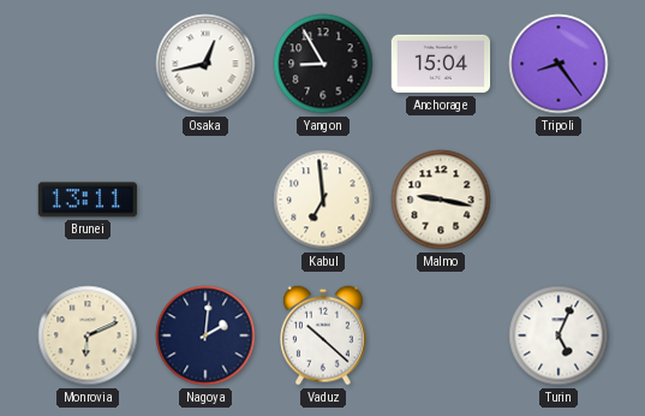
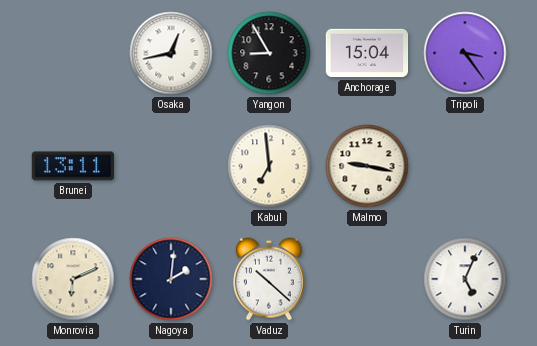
Tripoli: 8:24 -> 3:24
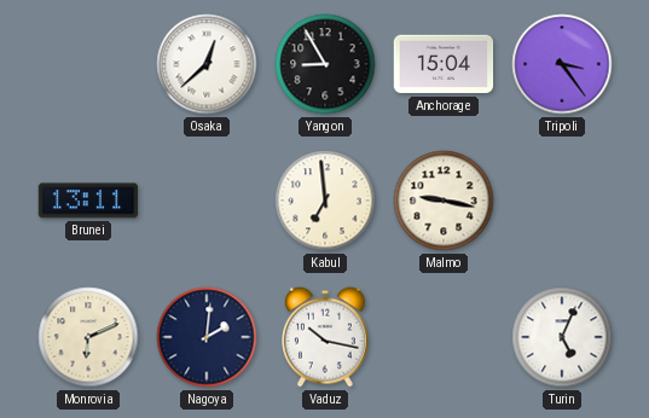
Osaka: 12:43 -> 12:38
Vaduz: 10:22 -> 10:17
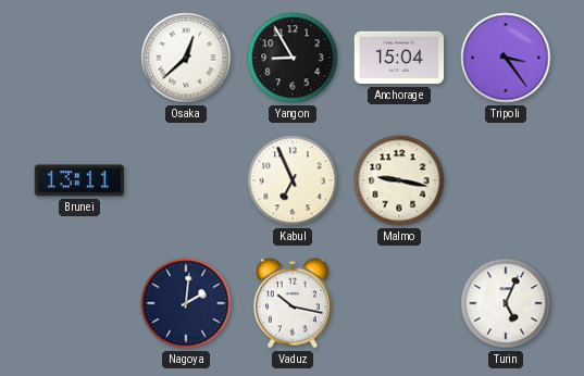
Kabul: 6:59 -> 6:56
Monrovia: 6:11 -> none
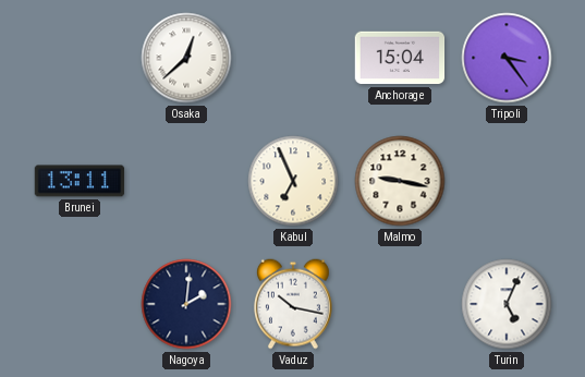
Yangon: 8:55 -> none
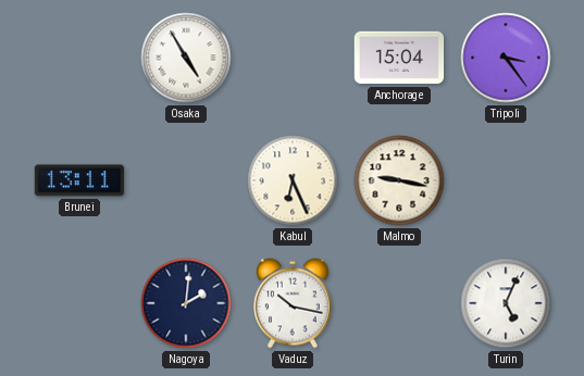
Osaka: 12:38 -> 4:55
Kabul: 6:56 -> 6:26
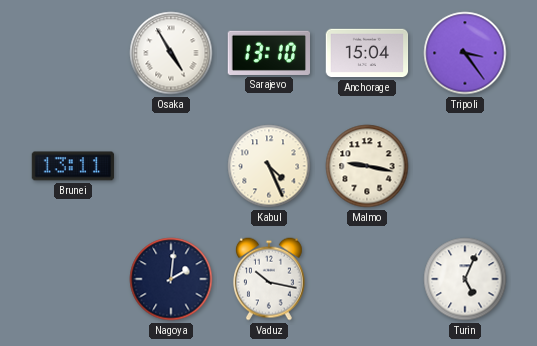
Sarajevo: none -> 13:10
Kabul: 6:26 -> 4:26
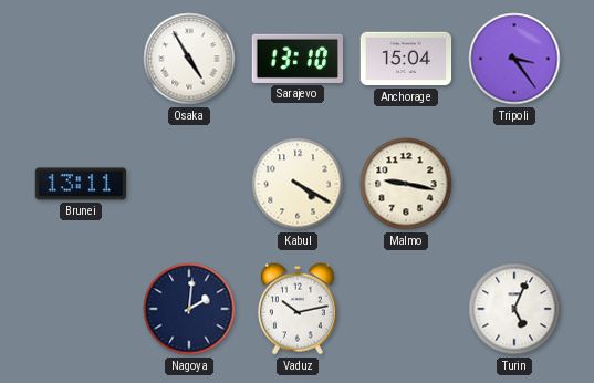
Kabul: 4:26 -> 4:20
Vaduz: 10:17 -> 10:13
